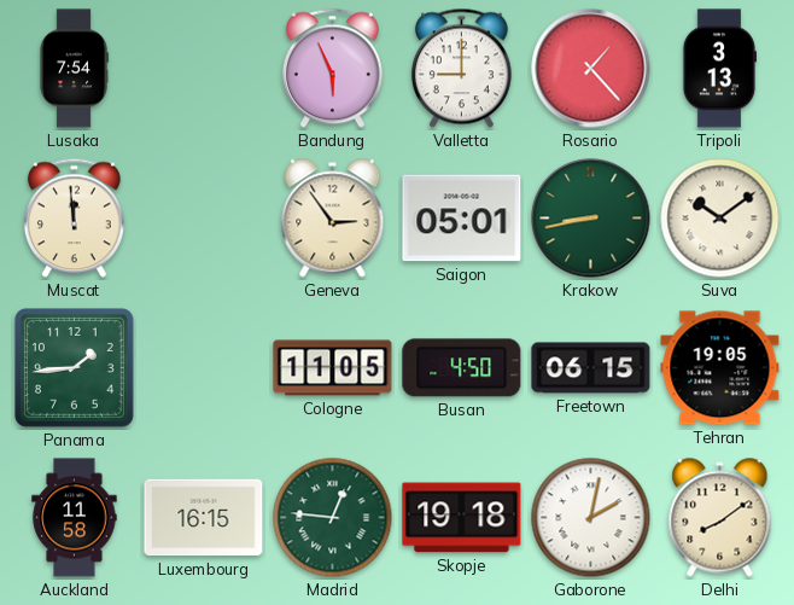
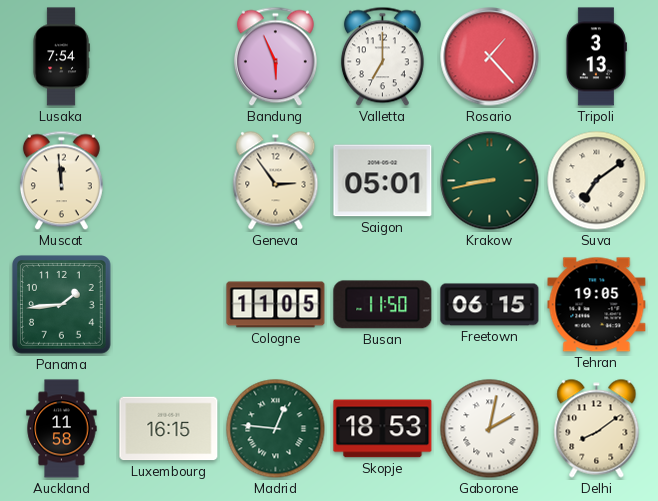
Valletta: 9:00 -> 7:00
Suva: 10:09 -> 7:09
Busan: 4:50 -> 11:50
Skopje: 19:18 -> 18:53
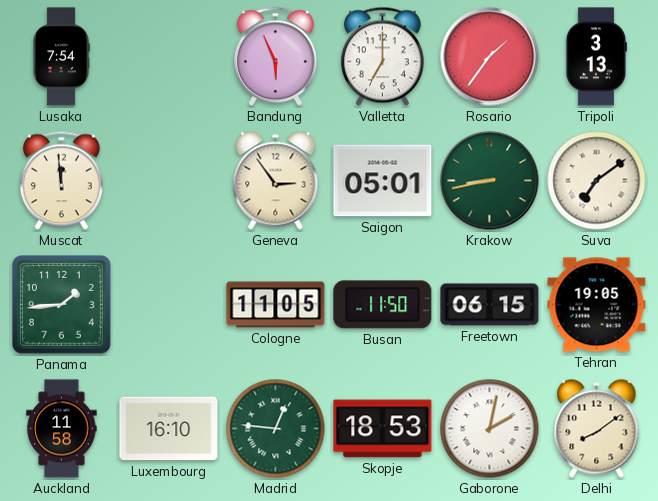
Rosario: 1:23 -> 1:36
Luxembourg: 16:15 -> 16:10
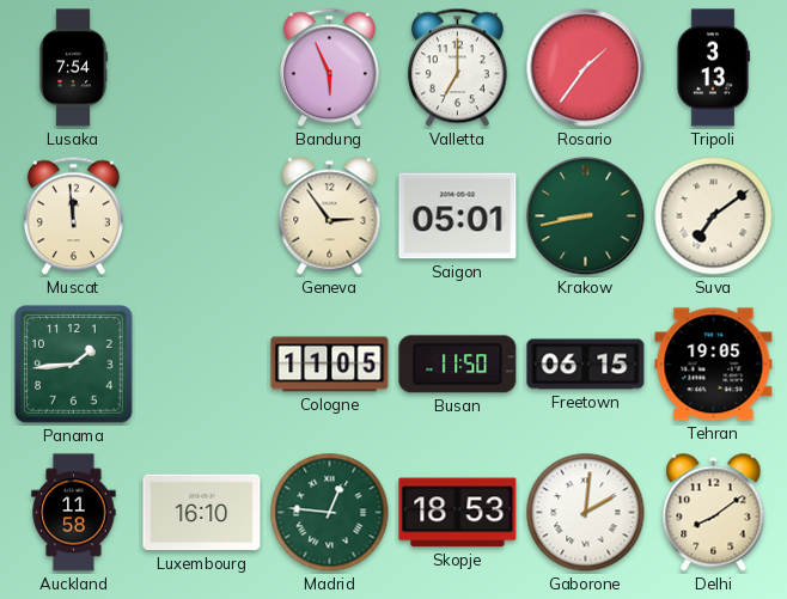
Gaborone: 2:02 -> 2:01
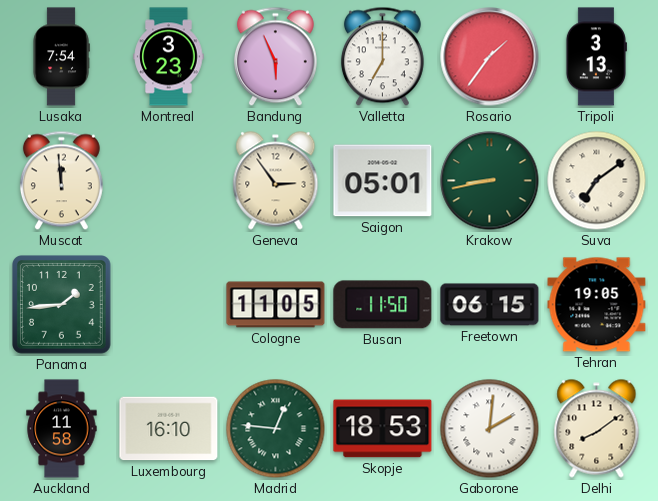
Montreal: none -> 3:23
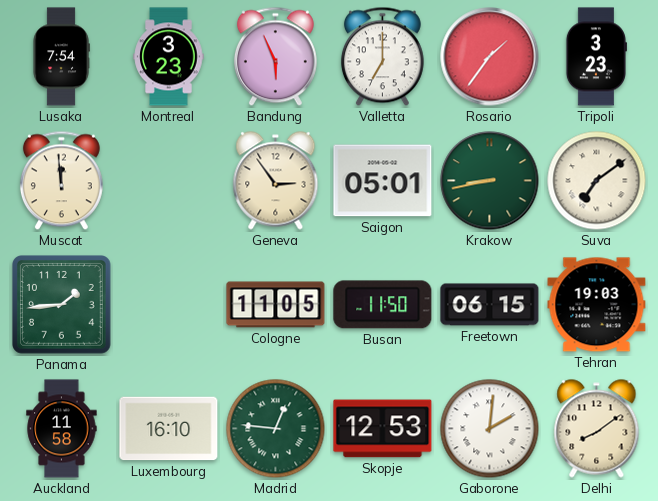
Tripoli: 3:13 -> 3:23
Tehran: 19:05 -> 19:03
Skopje: 18:53 -> 12:53
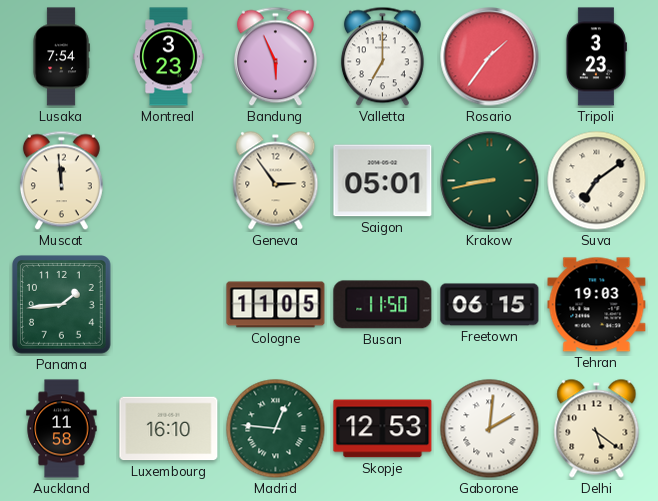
Delhi: 8:09 -> 5:21
